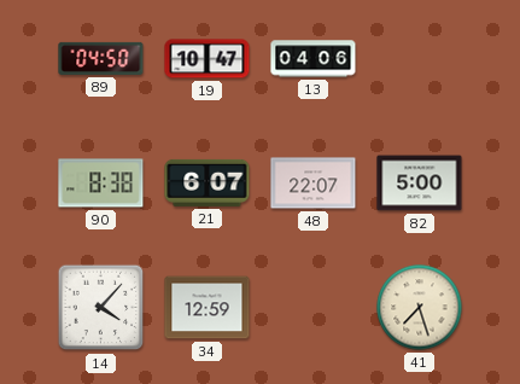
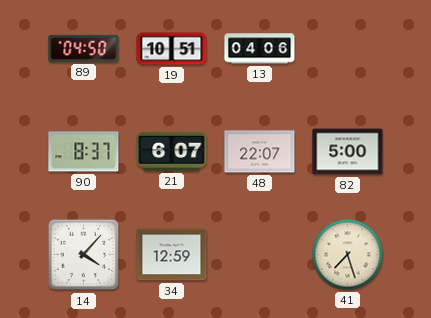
19: 10:47 -> 10:51
90: 8:38 -> 8:37
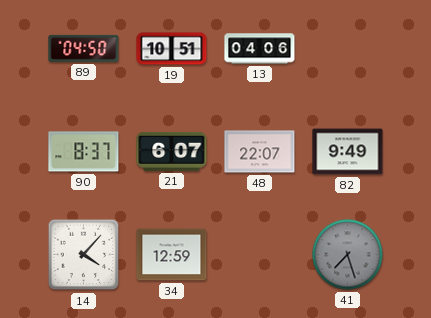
82: 5:00 -> 9:49
41 dial: cream -> grey
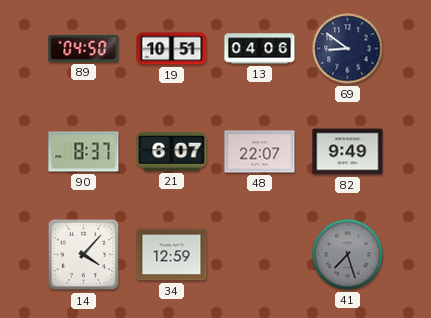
69: none -> 8:51
